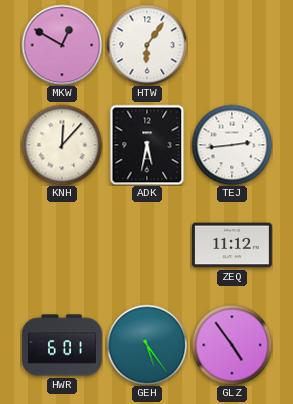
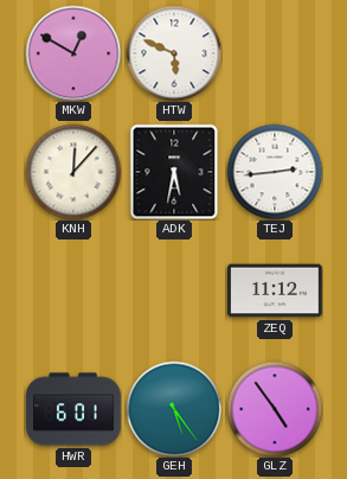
HTW: 6:06 -> 5:49
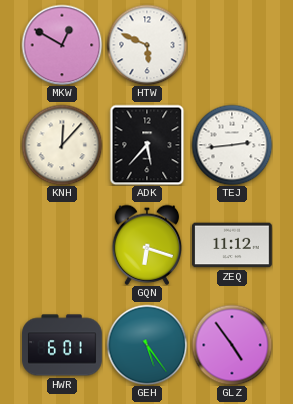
ADK: 5:32 -> 5:37
GQN: none -> 6:18
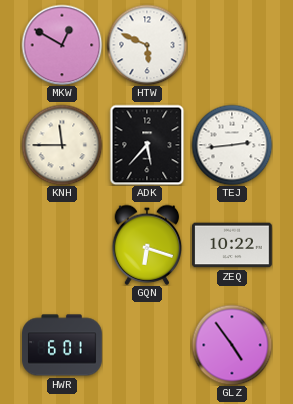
KNH: 12:07 -> 11:45
ZEQ: 11:12 -> 10:22
GEH: 5:24 -> none
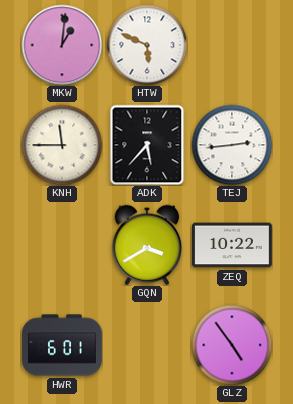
MKW: 12:50 -> 1:01
GQN: 6:18 -> 3:40
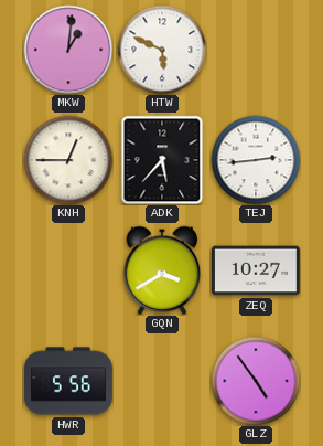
KNH: 11:45 -> 12:45
ZEQ: 10:22 -> 10:27
HWR: 6:01 -> 5:56
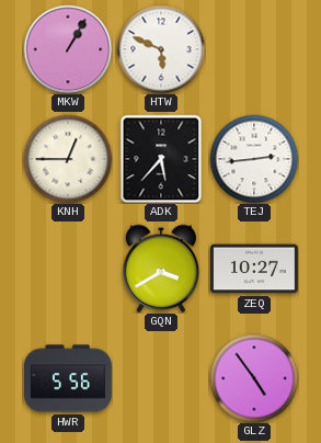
MKW: 1:01 -> 1:05
